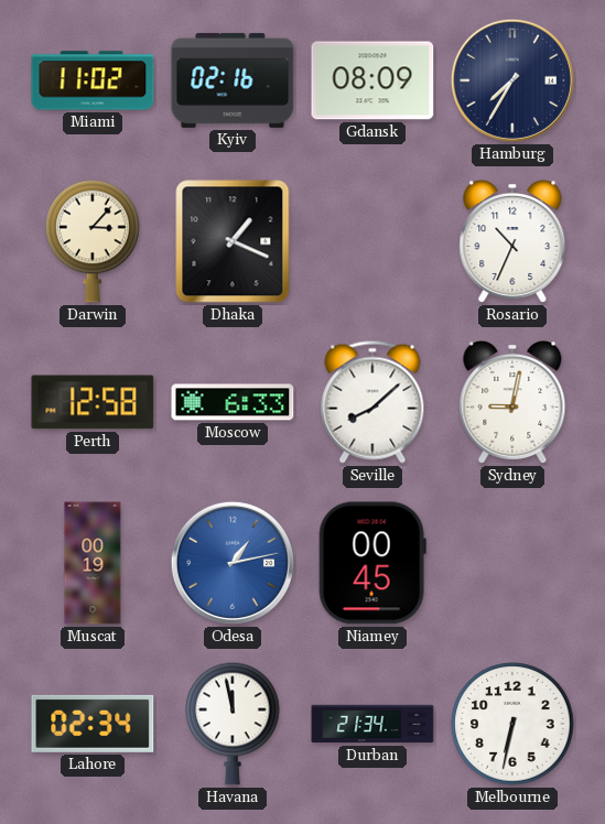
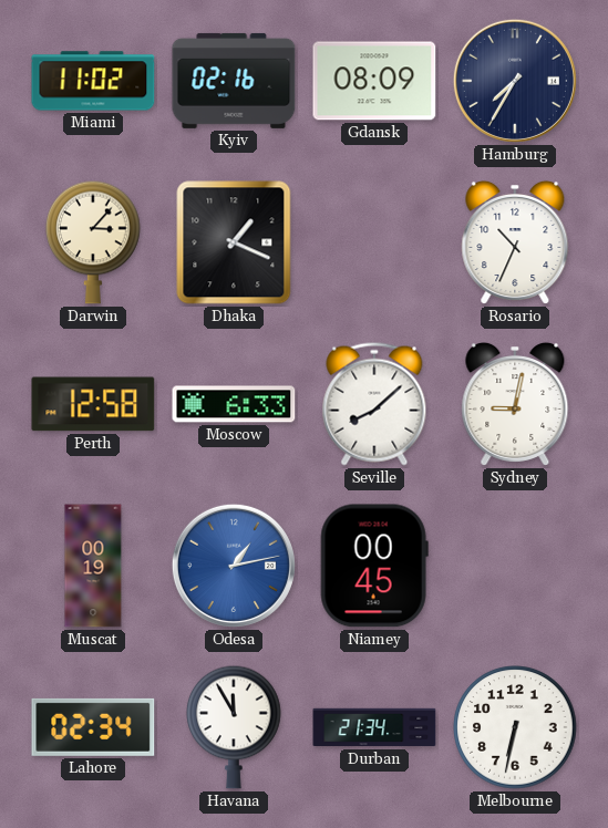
Havana: 11:58 -> 11:55
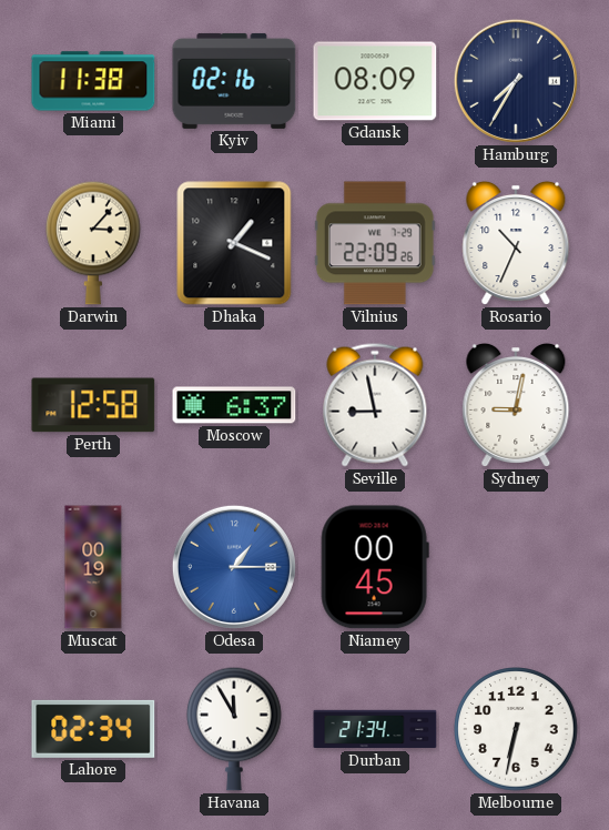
Miami: 11:02 -> 11:38
Vilnius: none -> 22:09
Moscow: 6:33 -> 6:37
Seville: 8:08 -> 8:58
Odesa: 1:13 -> 1:15
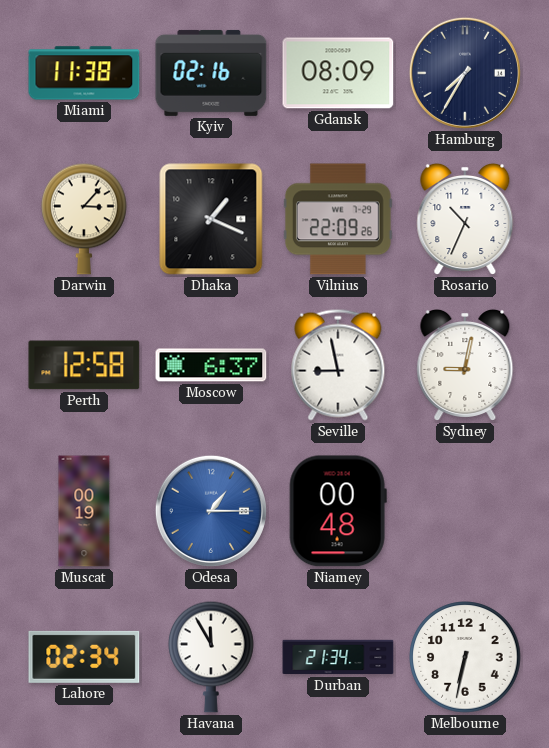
Niamey: 00:45 -> 00:48
